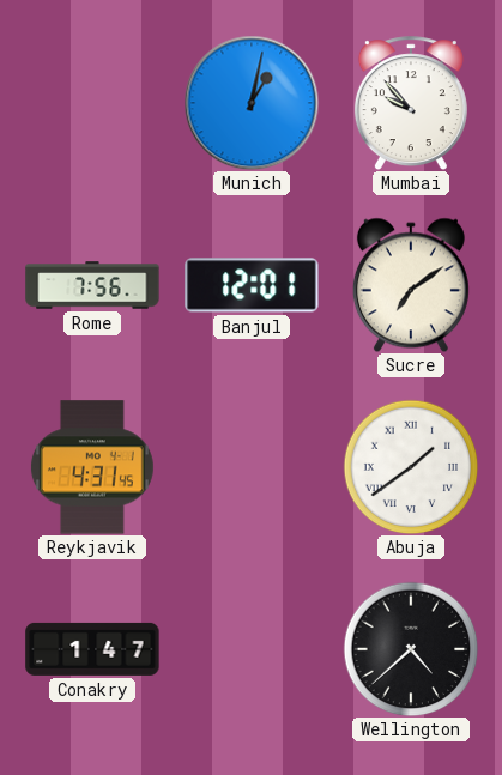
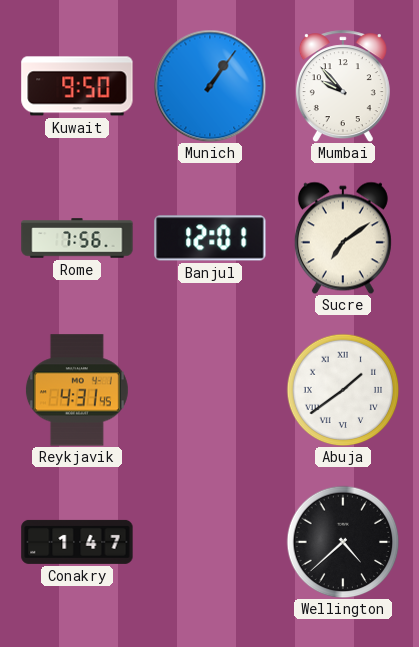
Kuwait: none -> 9:50
Munich: 1:02 -> 1:06
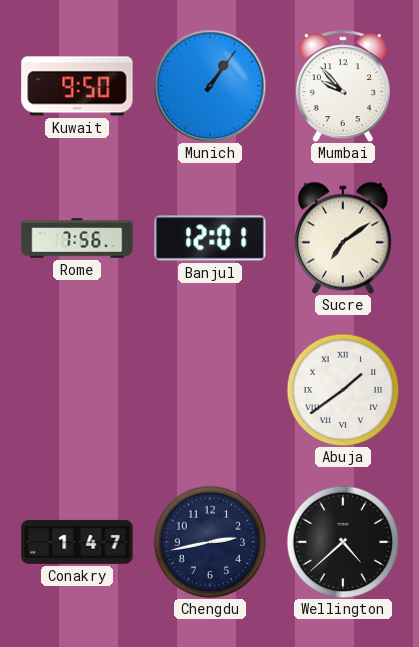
Reykjavik: 4:31 -> none
Chengdu: none -> 2:43
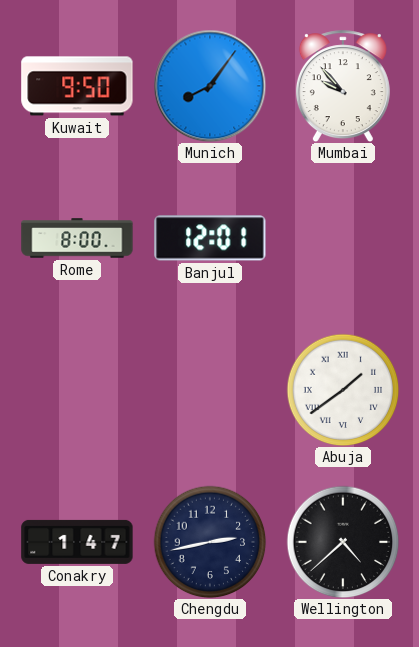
Munich: 1:06 -> 8:06
Rome: 7:56 -> 8:00
Sucre: 7:09 -> none
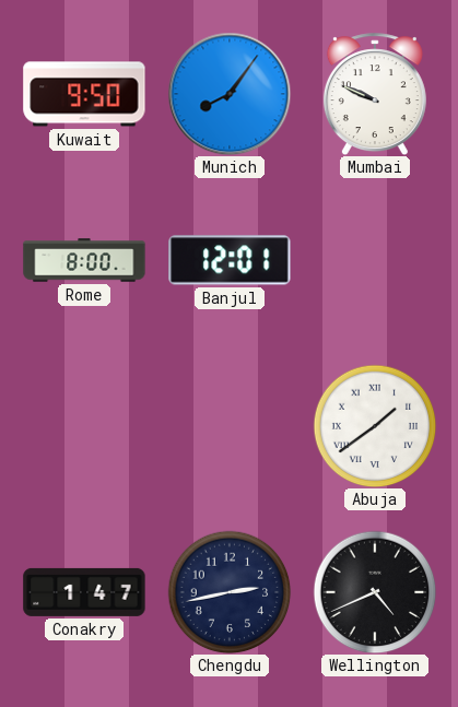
Mumbai: 9:53 -> 9:49
Wellington: 4:38 -> 4:41
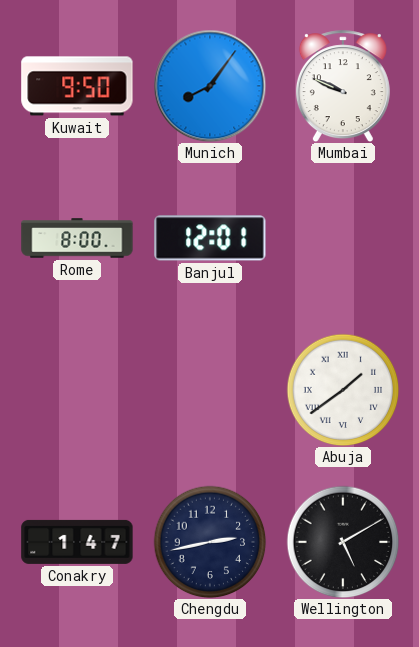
Wellington: 4:41 -> 5:10
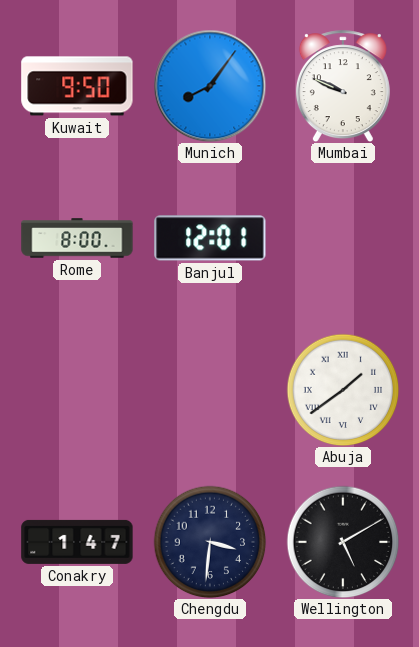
Chengdu: 2:43 -> 3:31
